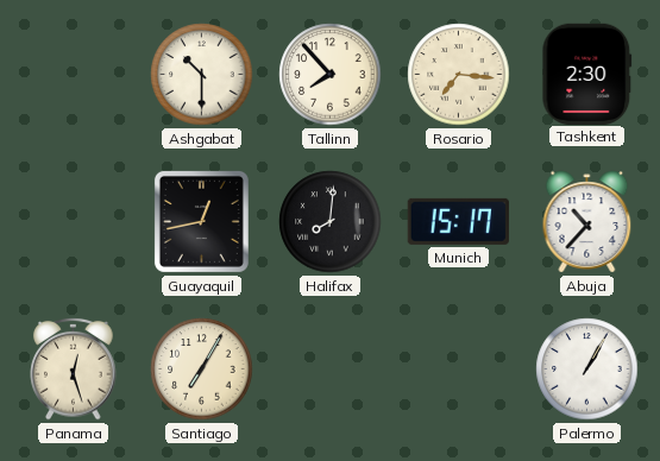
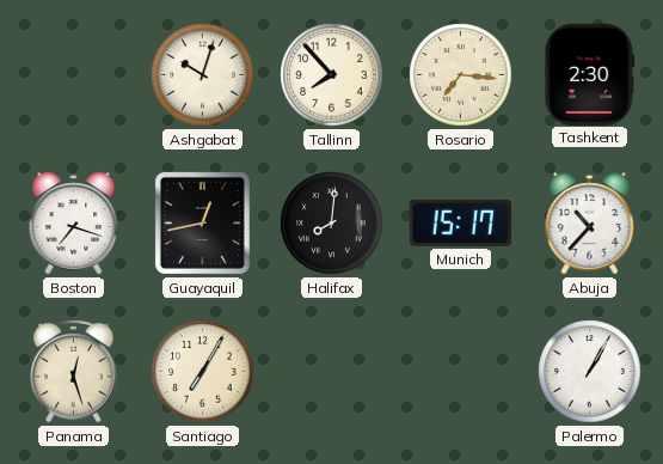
Ashgabat: 10:30 -> 10:03
Boston: none -> 7:18
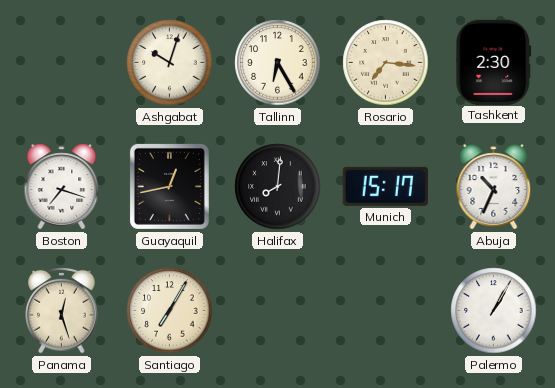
Tallinn: 7:53 -> 6:25
Abuja: 10:37 -> 10:34
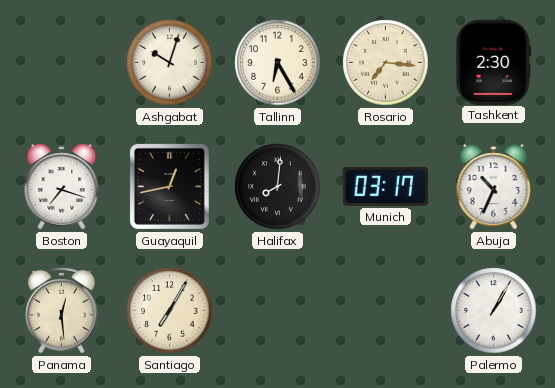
Munich: 15:17 -> 03:17
Panama: 12:27 -> 12:29
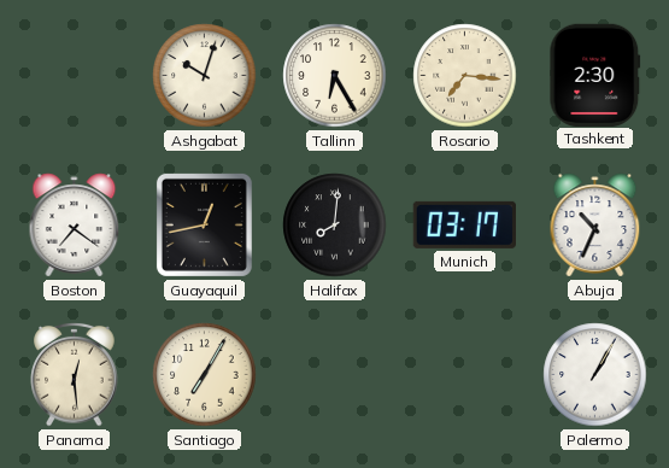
Boston: 7:18 -> 7:21
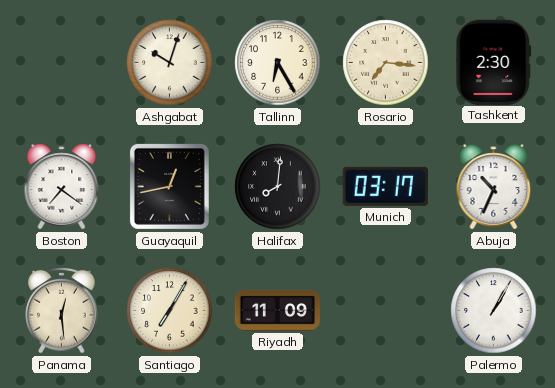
Riyadh: none -> 11:09
